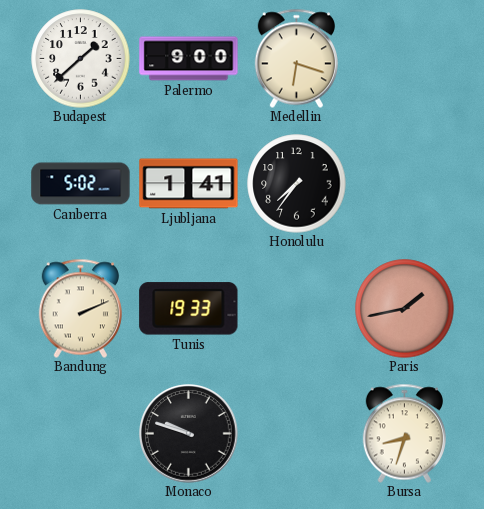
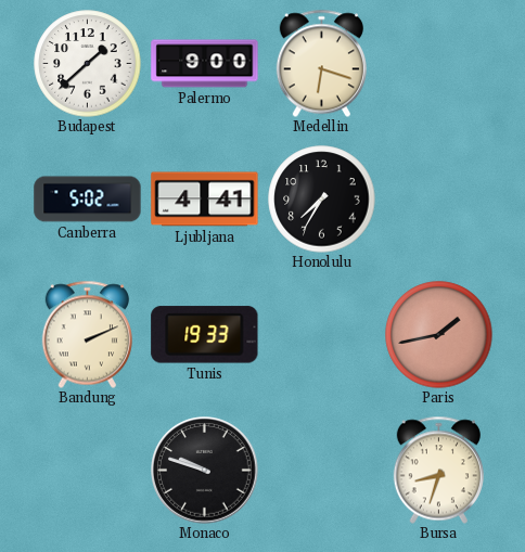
Ljubljana: 1:41 -> 4:41
Honolulu: 7:36 -> 7:35
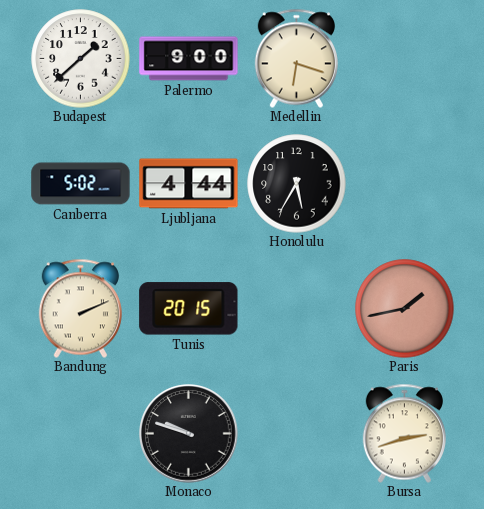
Ljubljana: 4:41 -> 4:44
Honolulu: 7:35 -> 5:35
Tunis: 19:33 -> 20:15
Bursa: 8:33 -> 2:42
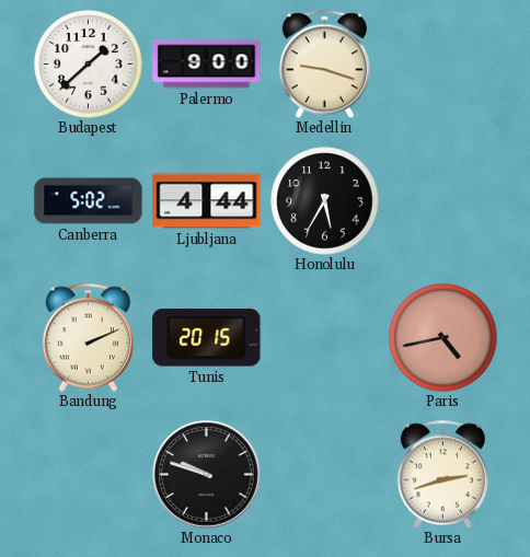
Medellin: 6:18 -> 9:18
Paris: 1:43 -> 4:43
